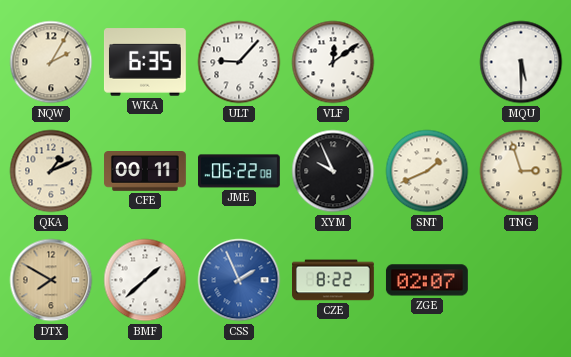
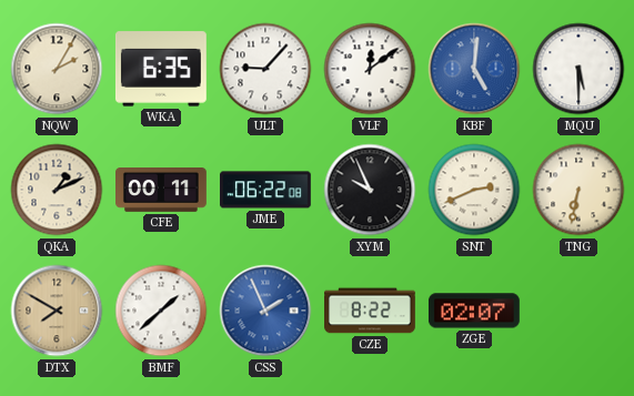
KBF: none -> 5:01
SNT: 1:41 -> 2:41
TNG: 2:57 -> 6:32
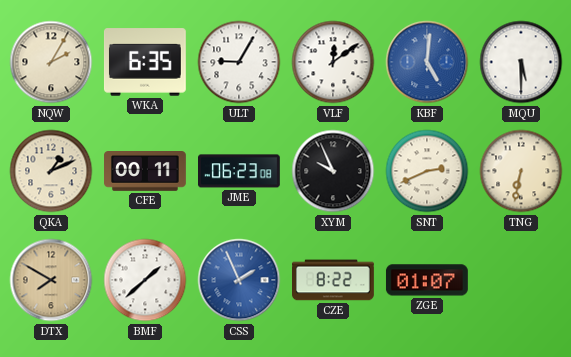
ULT: 9:07 -> 9:05
JME: 06:22 -> 06:23
ZGE: 02:07 -> 01:07
